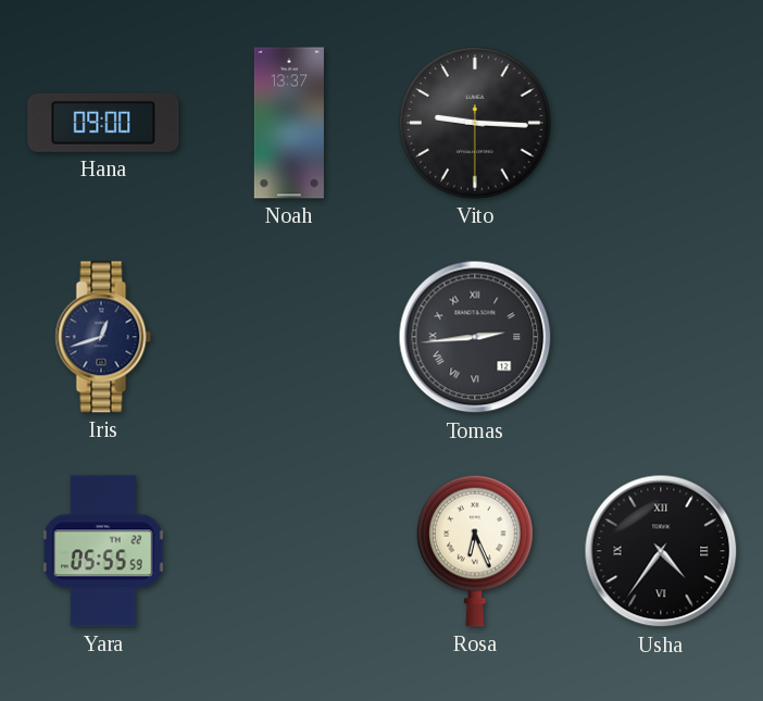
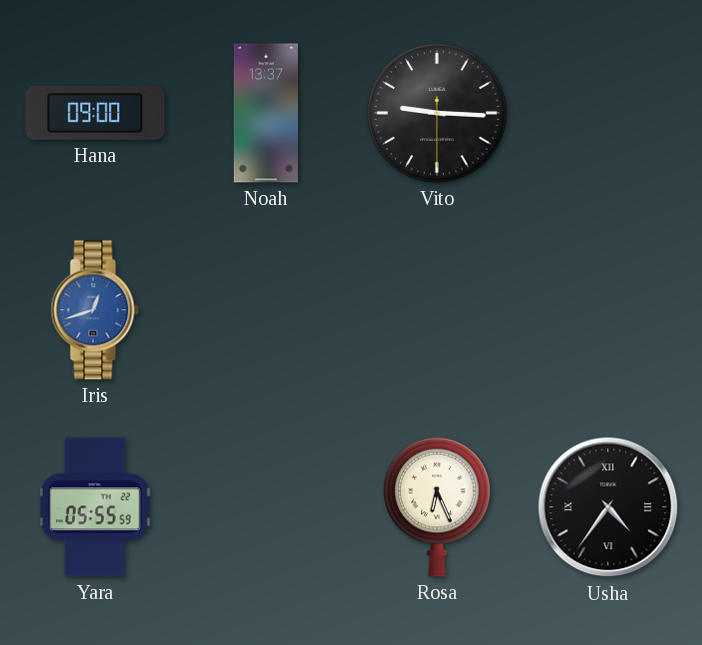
Iris dial: navy -> blue
Tomas: 2:44 -> none
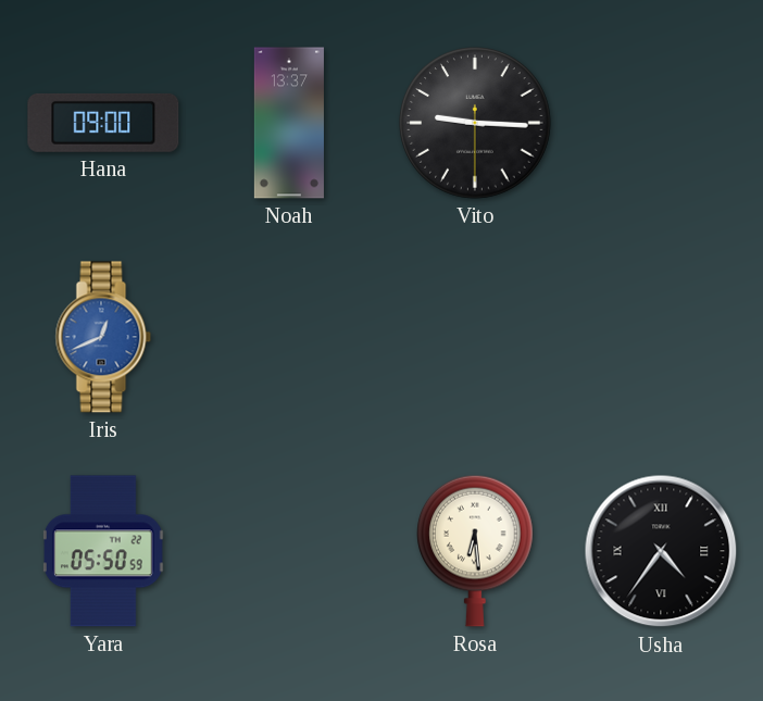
Iris: 12:42 -> 12:41
Yara: 05:55 -> 05:50
Rosa: 6:26 -> 6:29
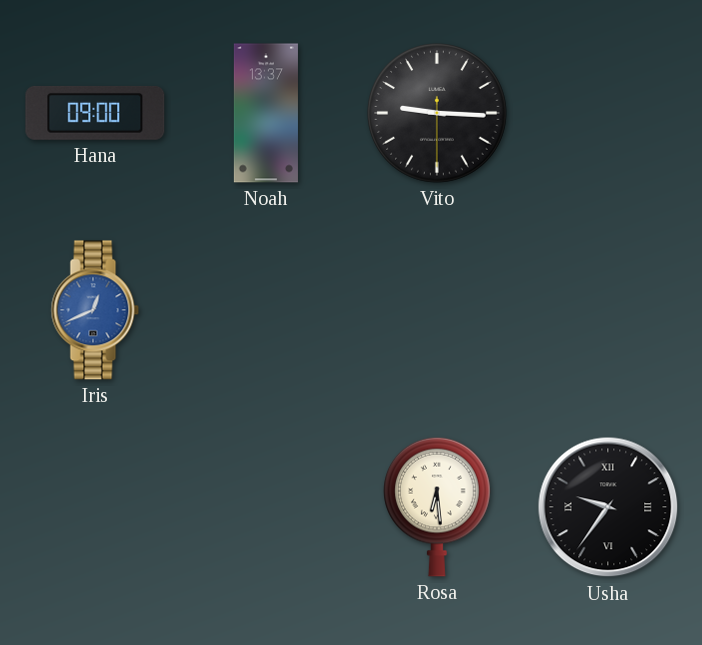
Yara: 05:50 -> none
Usha: 4:36 -> 9:36
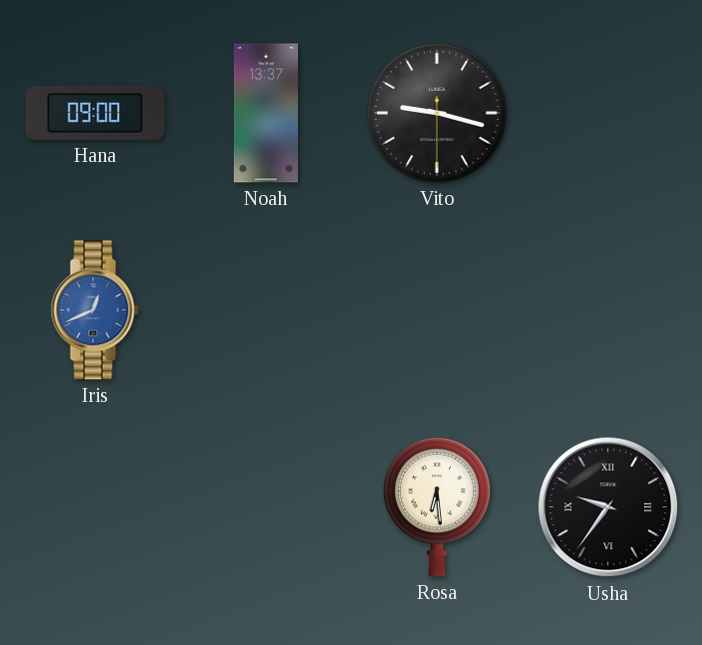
Vito: 9:15 -> 9:17
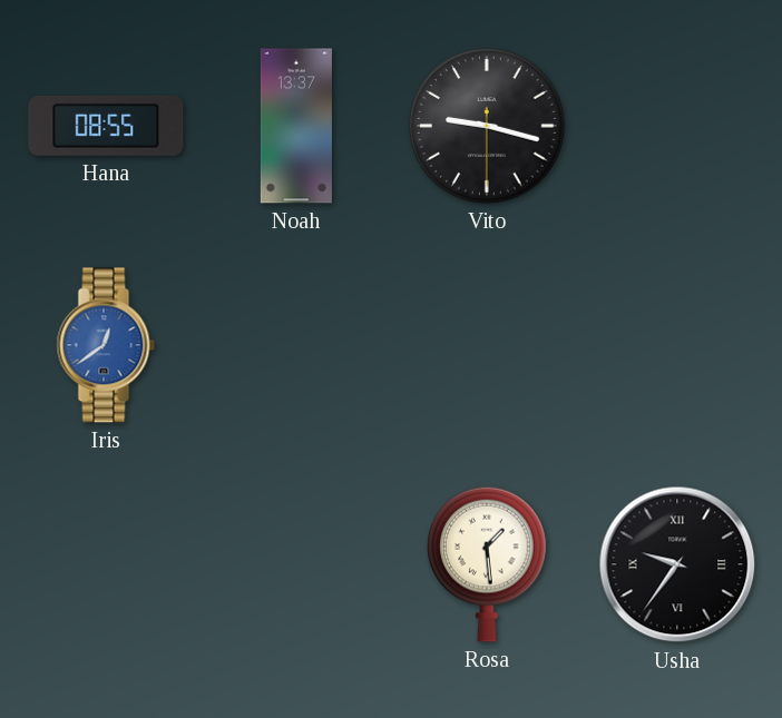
Hana: 09:00 -> 08:55
Iris: 12:41 -> 12:39
Rosa: 6:29 -> 1:29
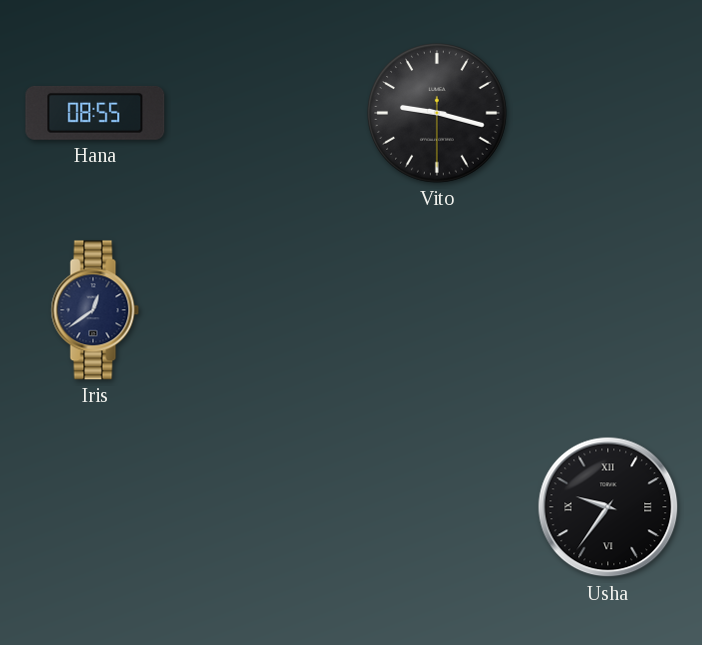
Noah: 13:37 -> none
Iris dial: blue -> navy
Rosa: 1:29 -> none
